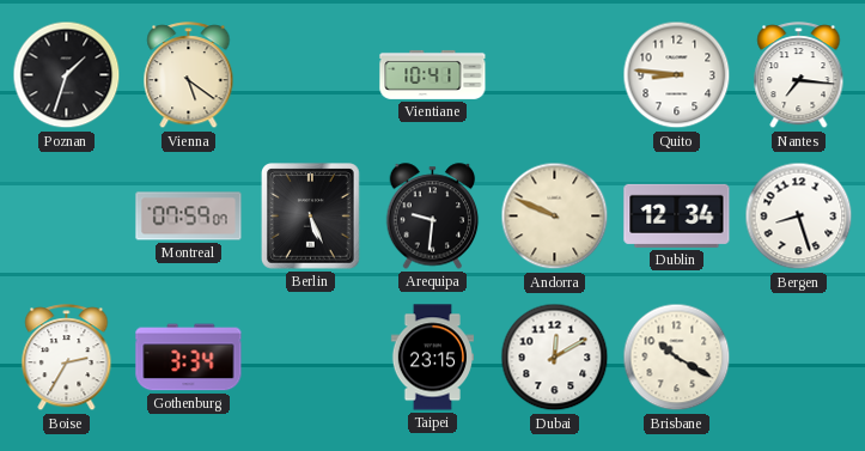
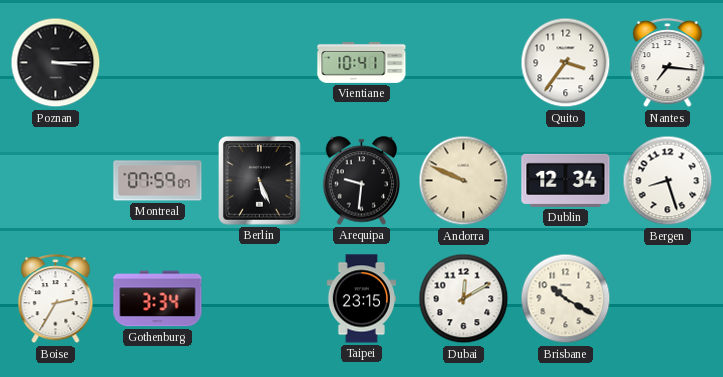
Poznan: 1:33 -> 3:15
Vienna: 5:21 -> none
Quito: 8:46 -> 3:36
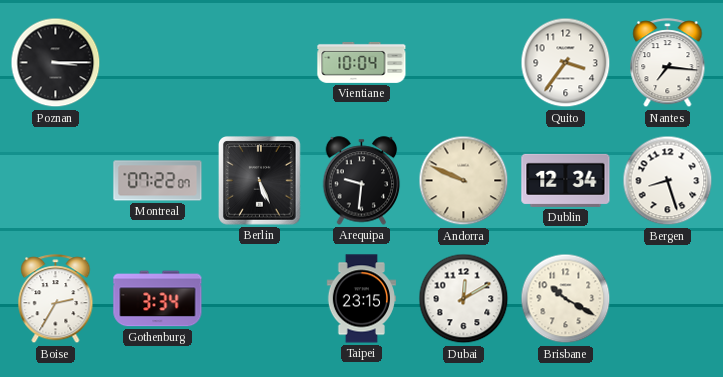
Vientiane: 10:41 -> 10:04
Montreal: 07:59 -> 07:22
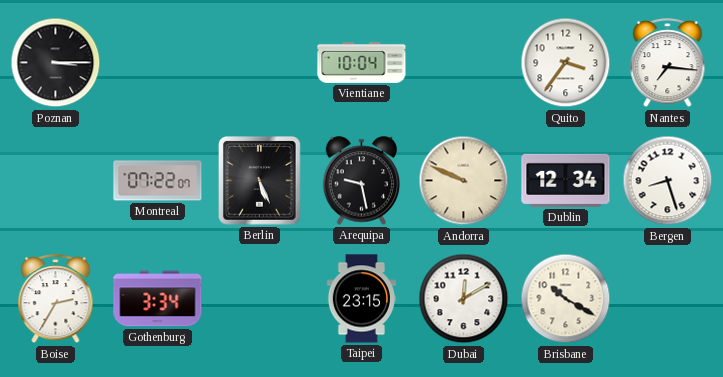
Arequipa: 9:31 -> 9:28
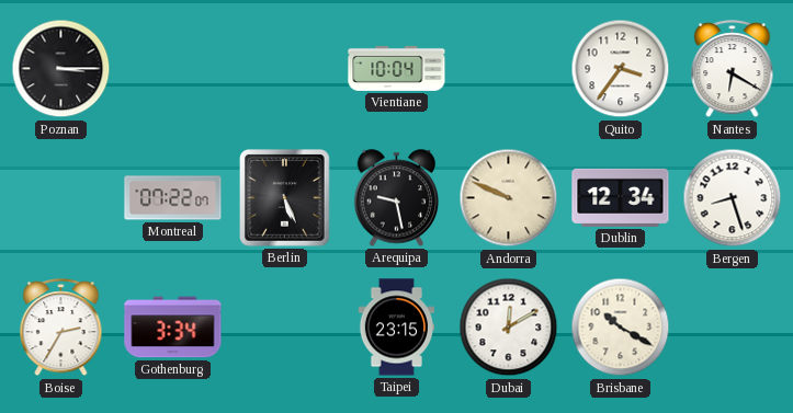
Nantes: 7:16 -> 6:20
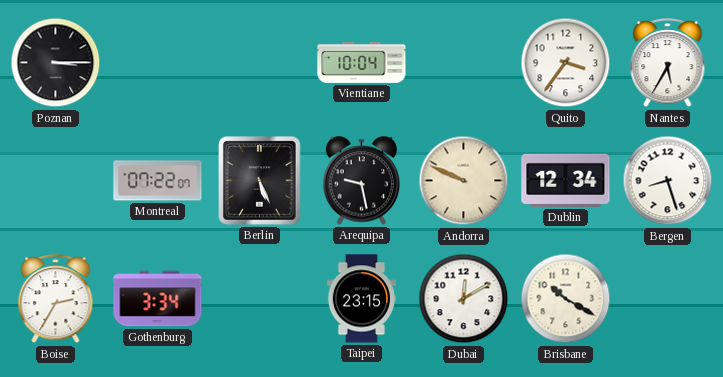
Nantes: 6:20 -> 5:35
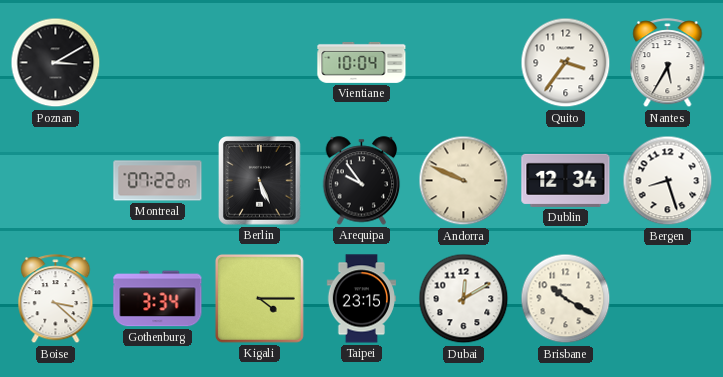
Poznan: 3:15 -> 3:10
Arequipa: 9:28 -> 9:54
Boise: 2:35 -> 3:22
Kigali: none -> 4:15
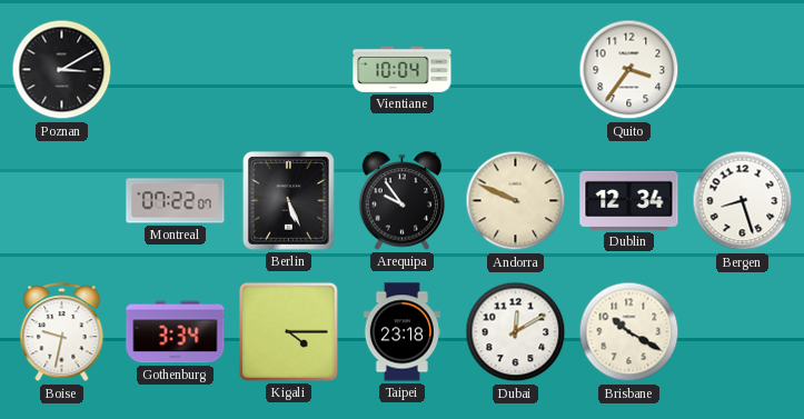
Nantes: 5:35 -> none
Boise: 3:22 -> 9:32
Taipei: 23:15 -> 23:18
